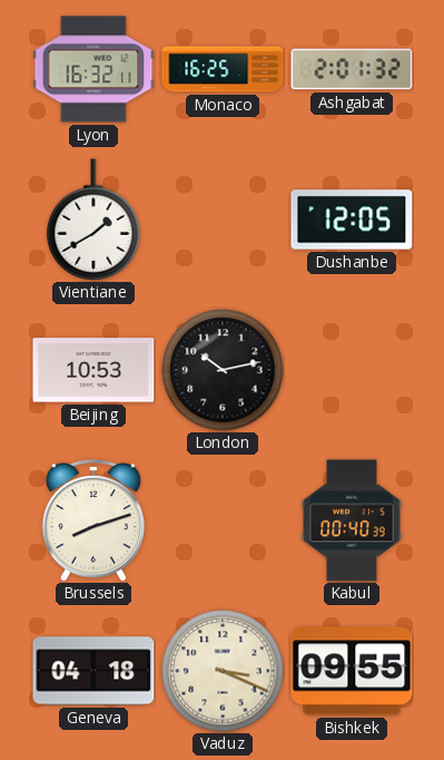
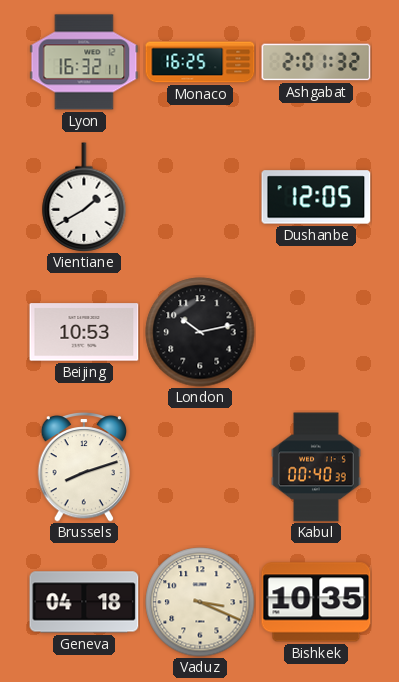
Bishkek: 09:55 -> 10:35
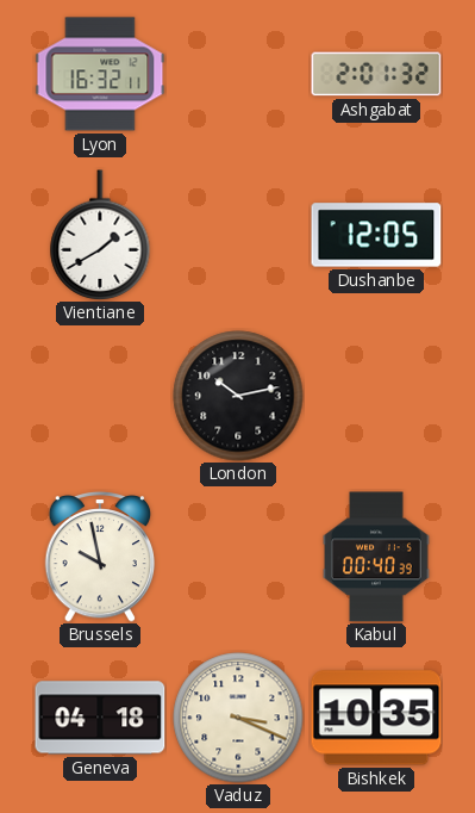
Monaco: 16:25 -> none
Beijing: 10:53 -> none
Brussels: 8:12 -> 9:58
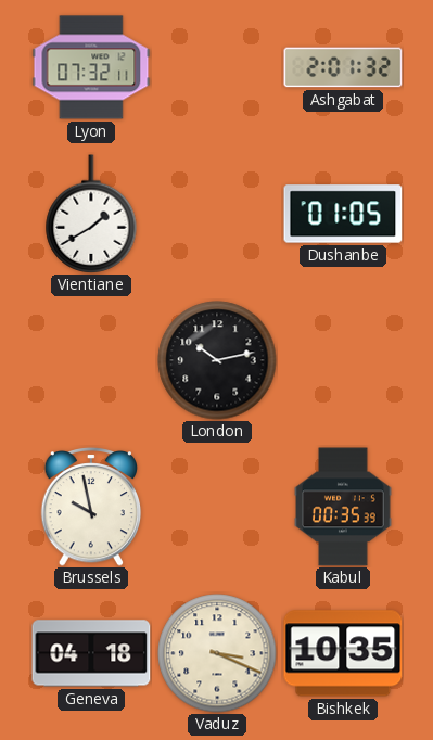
Lyon: 16:32 -> 07:32
Dushanbe: 12:05 -> 01:05
Kabul: 00:40 -> 00:35
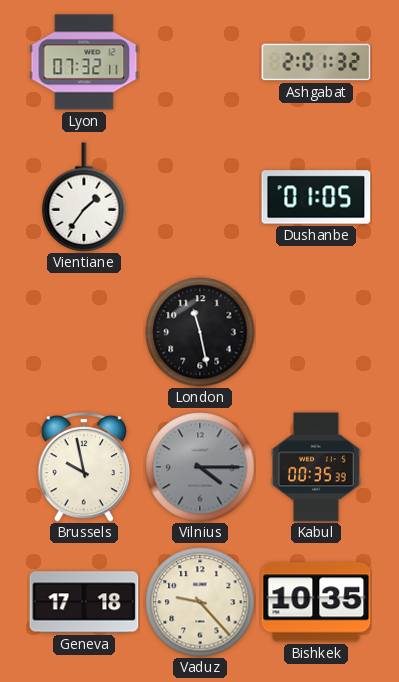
Vientiane: 1:40 -> 1:36
London: 10:13 -> 11:28
Vilnius: none -> 4:15
Geneva: 04:18 -> 17:18
Vaduz: 3:19 -> 9:23
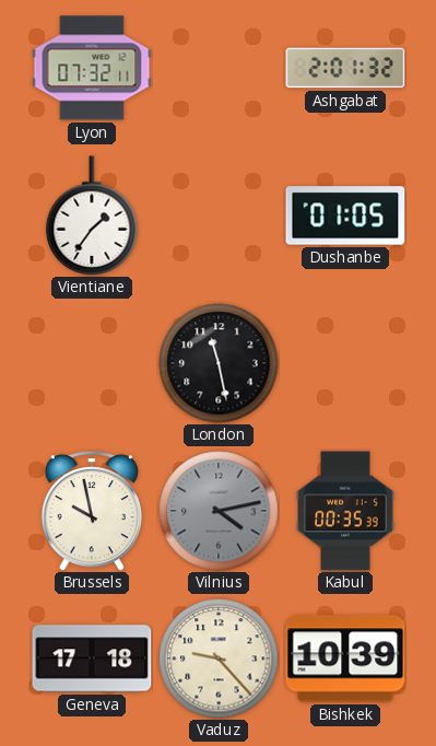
Vilnius: 4:15 -> 4:13
Bishkek: 10:35 -> 10:39
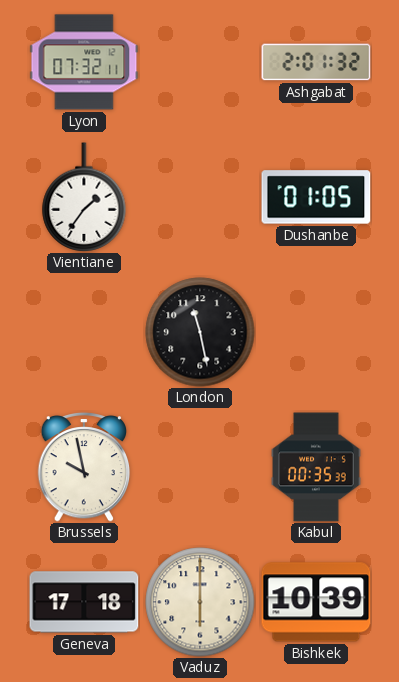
Vilnius: 4:13 -> none
Vaduz: 9:23 -> 6:00
